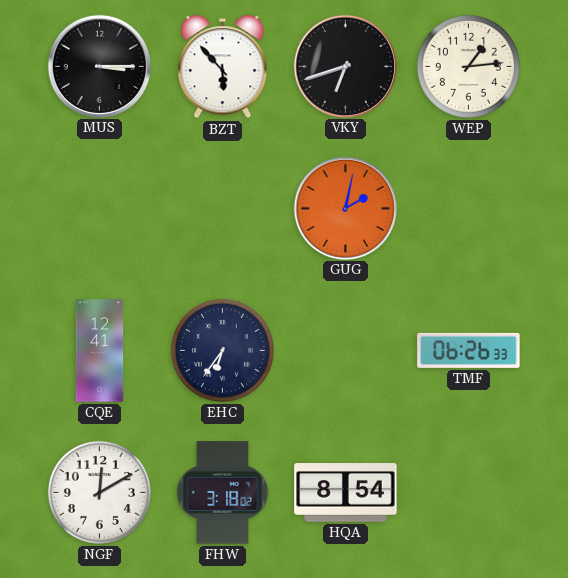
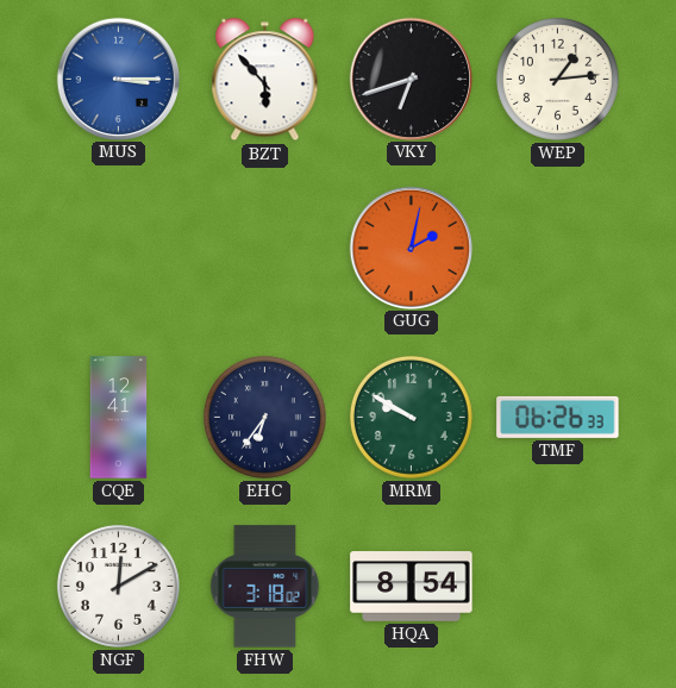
MUS dial: black -> blue
MRM: none -> 9:50
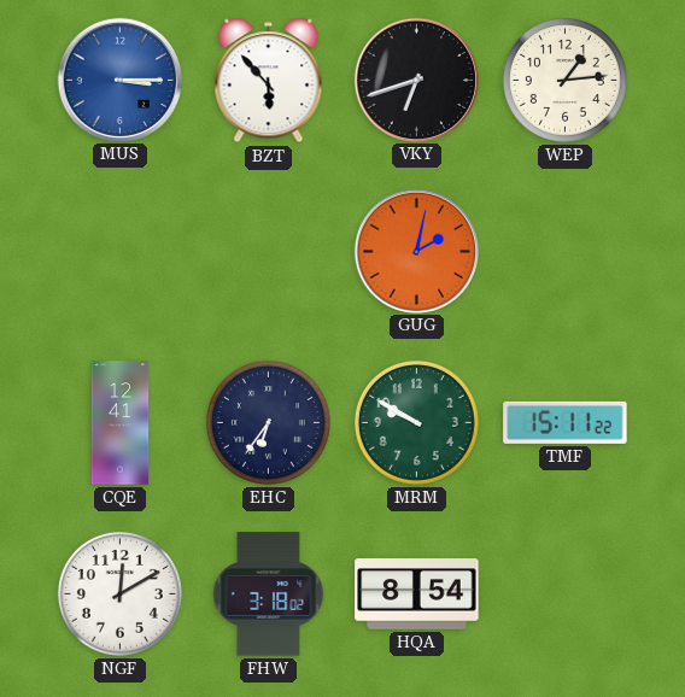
TMF: 06:26 -> 15:11
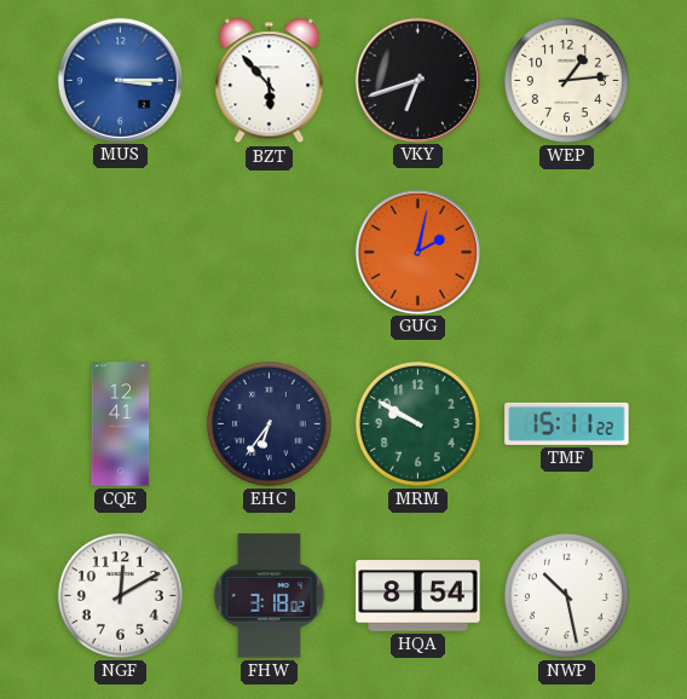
NWP: none -> 10:28
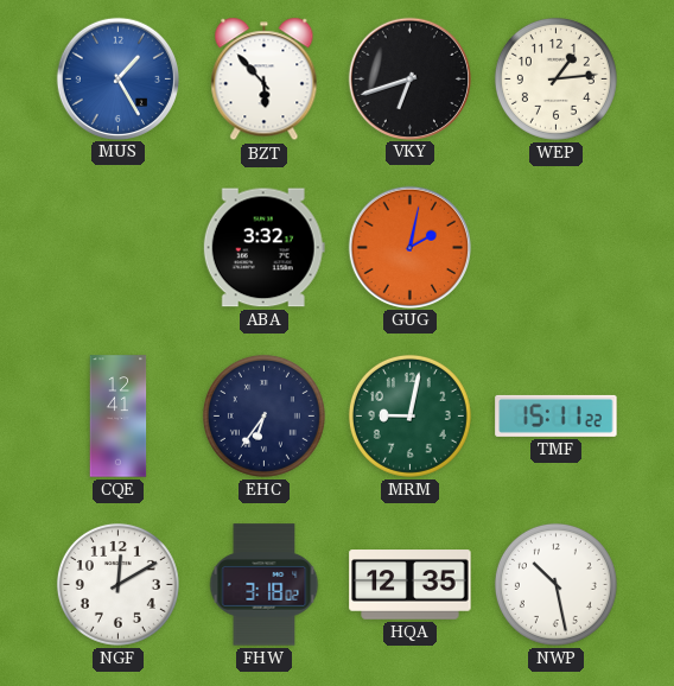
MUS: 3:15 -> 1:25
ABA: none -> 3:32
MRM: 9:50 -> 9:02
HQA: 8:54 -> 12:35
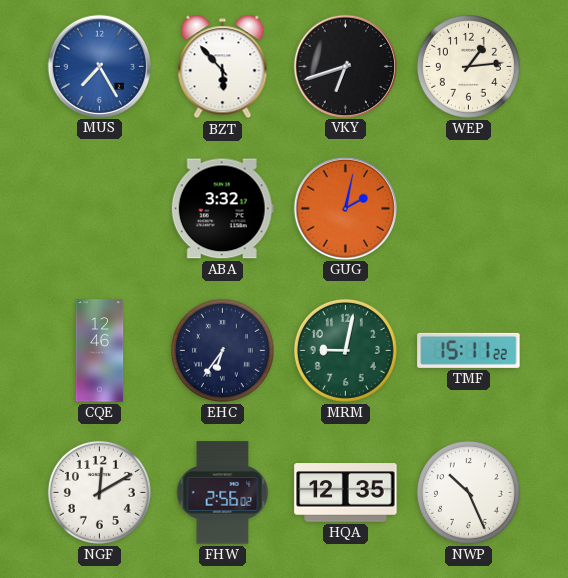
MUS: 1:25 -> 7:25
CQE: 12:41 -> 12:46
FHW: 3:18 -> 2:56
NWP: 10:28 -> 10:26
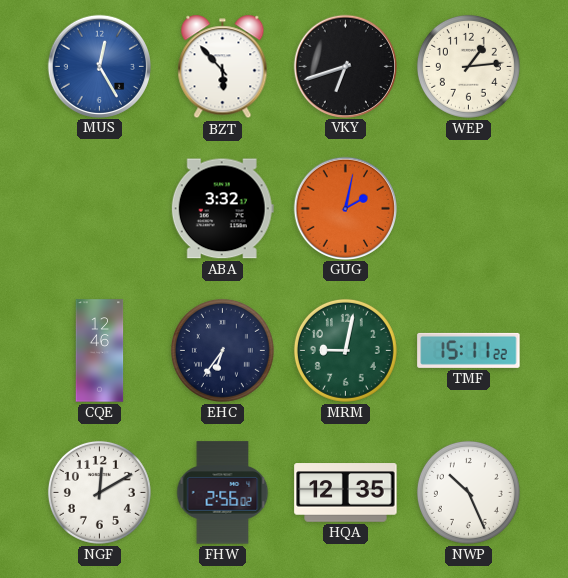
MUS: 7:25 -> 12:25
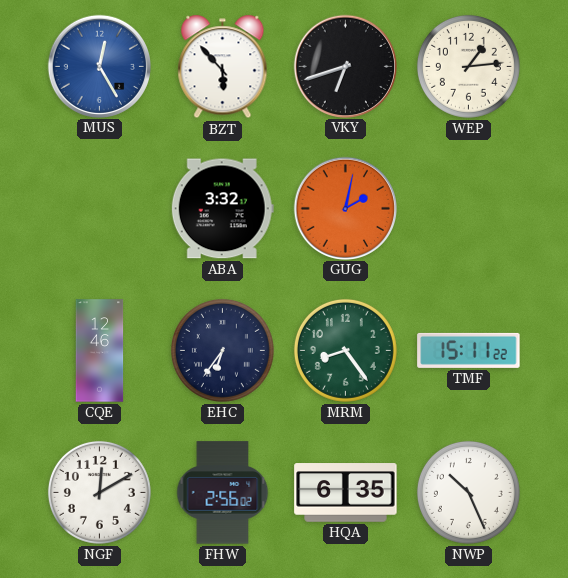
MRM: 9:02 -> 8:24
HQA: 12:35 -> 6:35
